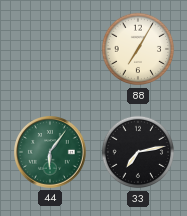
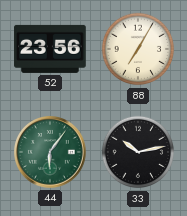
52: none -> 23:56
33: 7:13 -> 10:13
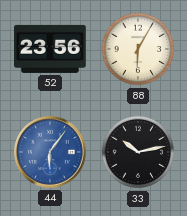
88: 7:05 -> 6:05
44 dial: green -> blue
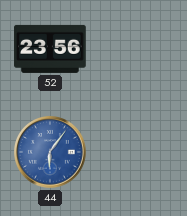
88: 6:05 -> none
33: 10:13 -> none
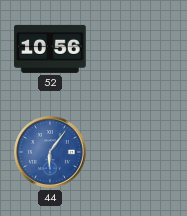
52: 23:56 -> 10:56
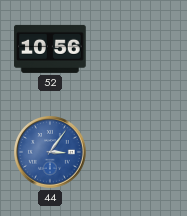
44: 6:06 -> 3:06
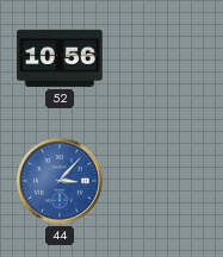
44: 3:06 -> 3:07
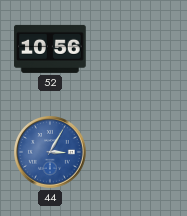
44: 3:07 -> 3:05
